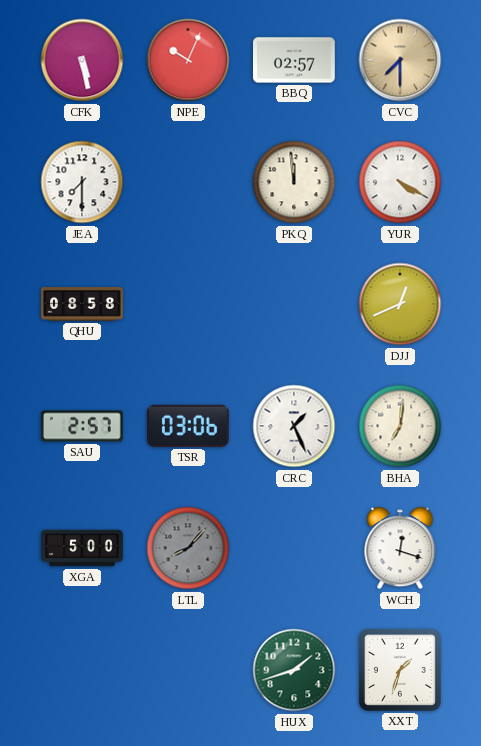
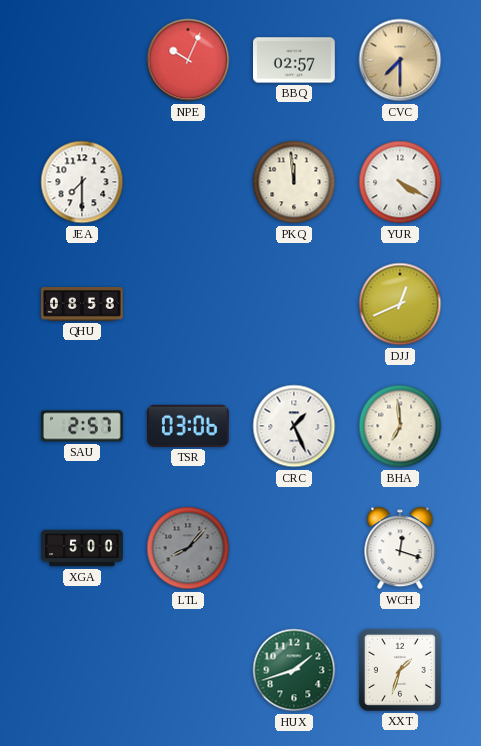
CFK: 5:28 -> none
BHA: 7:01 -> 6:59
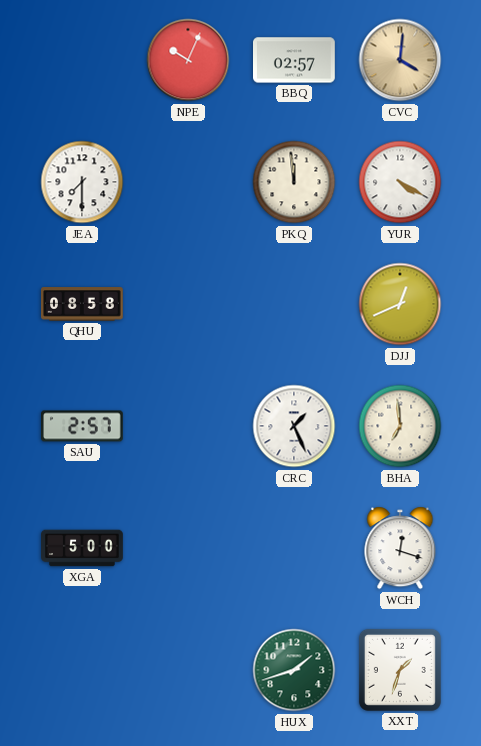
CVC: 7:30 -> 4:01
TSR: 03:06 -> none
LTL: 8:07 -> none
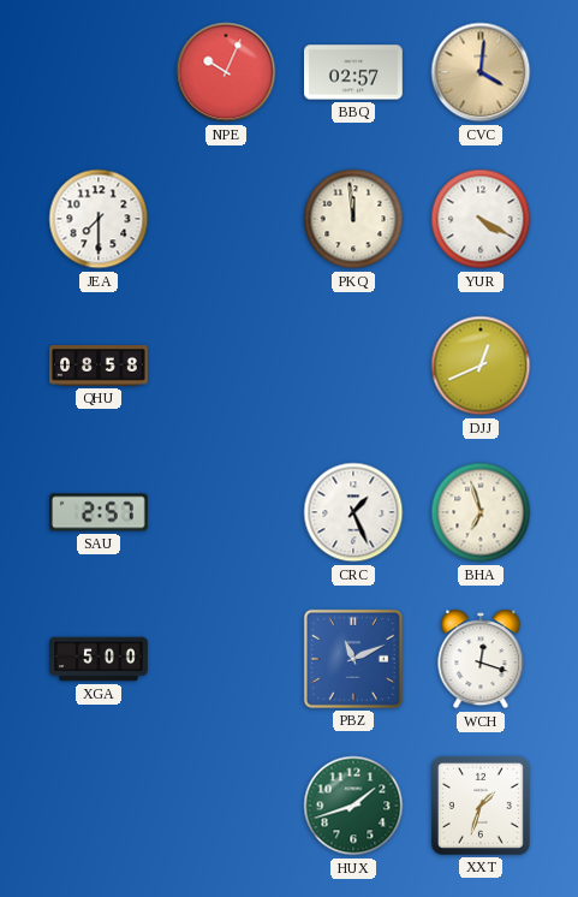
BHA: 6:59 -> 6:57
PBZ: none -> 11:11
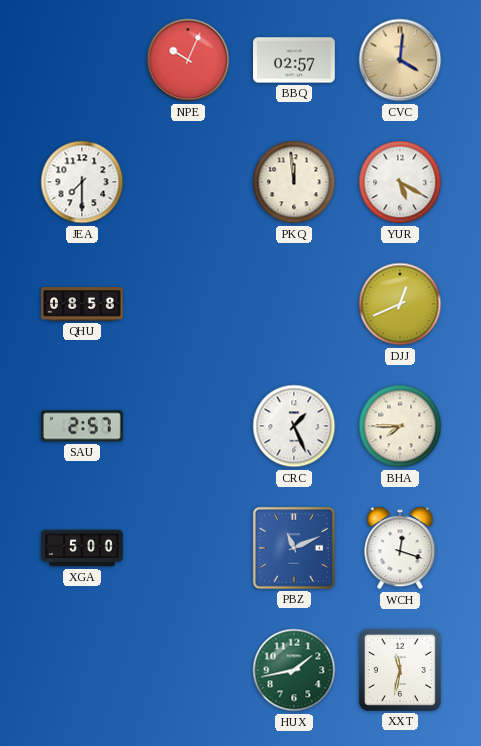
YUR: 4:20 -> 5:20
BHA: 6:57 -> 7:45
HUX: 1:42 -> 1:43
XXT: 1:33 -> 11:32
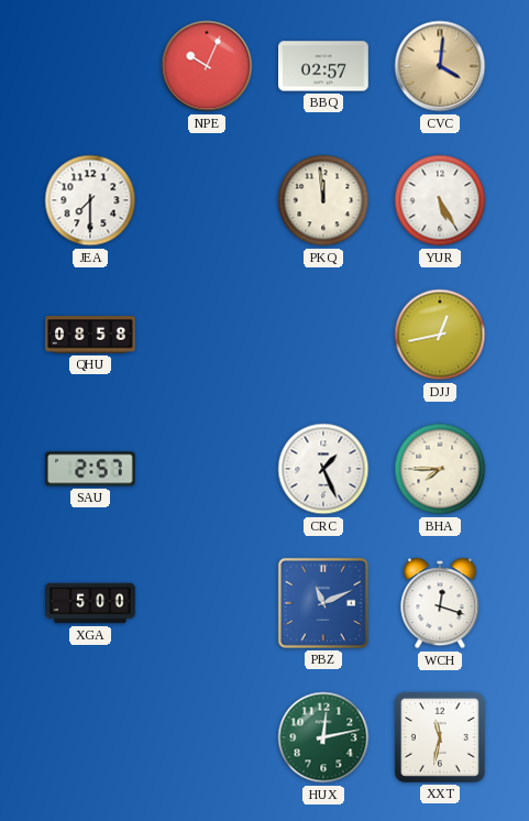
YUR: 5:20 -> 5:25
DJJ: 12:41 -> 12:43
HUX: 1:43 -> 12:13
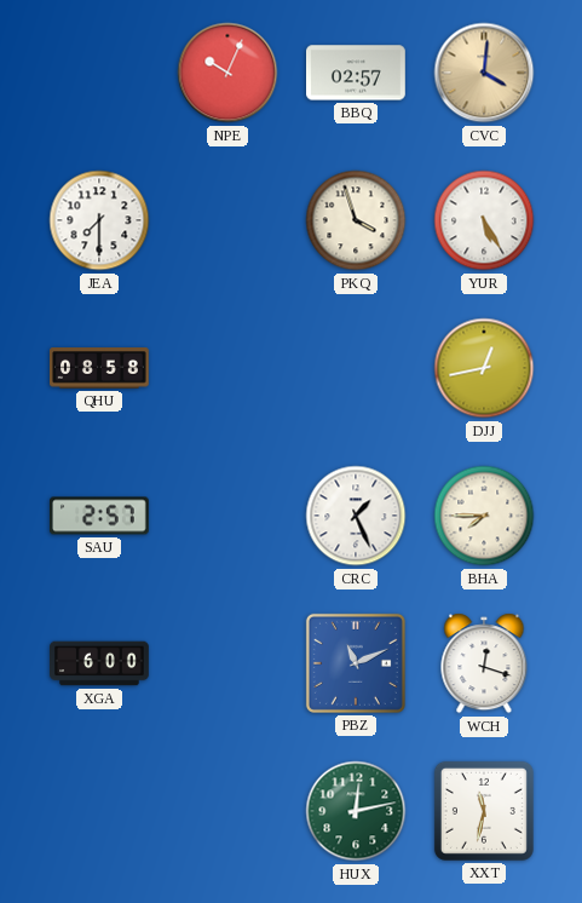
PKQ: 11:59 -> 3:57
XGA: 5:00 -> 6:00
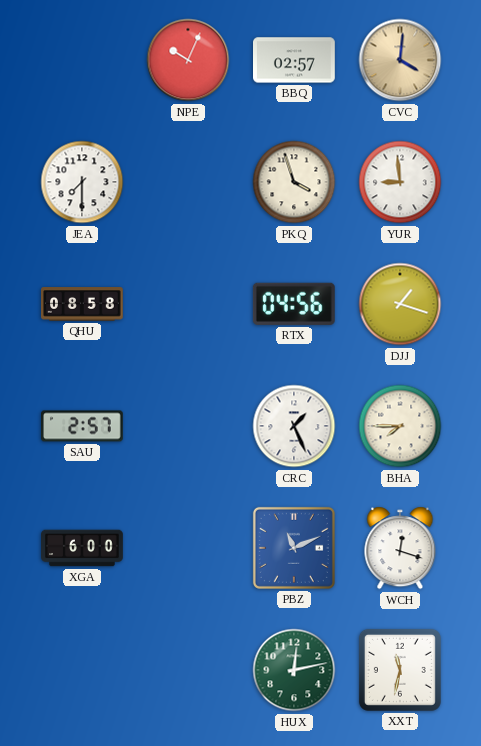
YUR: 5:25 -> 8:59
RTX: none -> 04:56
DJJ: 12:43 -> 1:18
